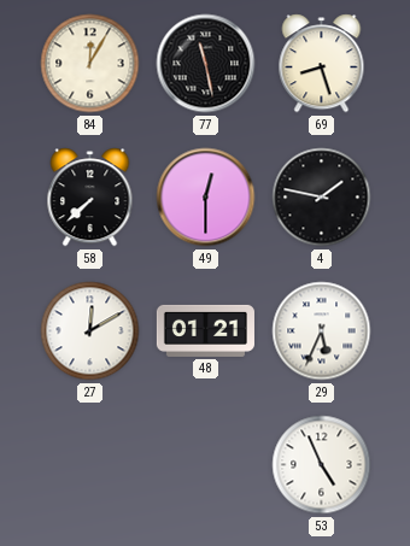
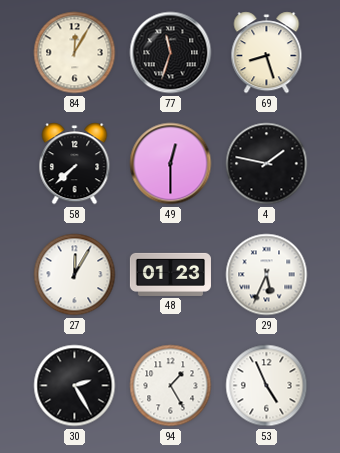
77: 11:28 -> 11:33
27: 12:10 -> 12:05
48: 01:21 -> 01:23
30: none -> 2:25
94: none -> 1:25
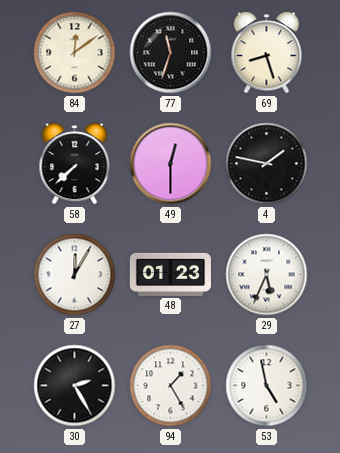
84: 12:05 -> 12:09
53: 4:56 -> 4:58
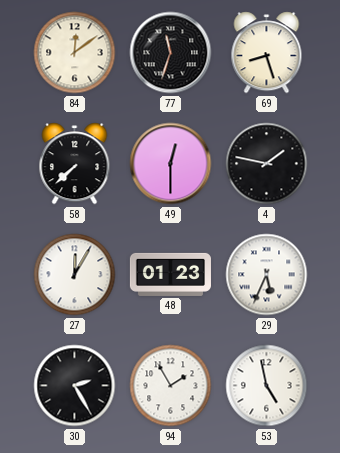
94: 1:25 -> 1:55
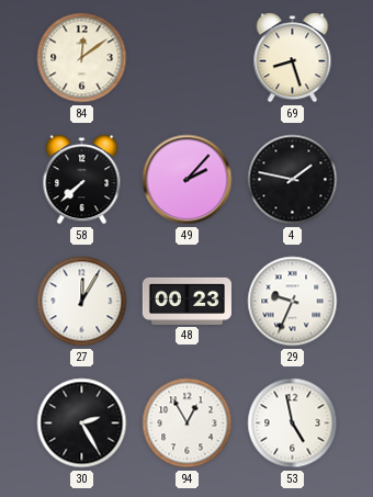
77: 11:33 -> none
49: 12:30 -> 2:07
48: 01:23 -> 00:23
29: 5:34 -> 9:34
94: 1:55 -> 12:55
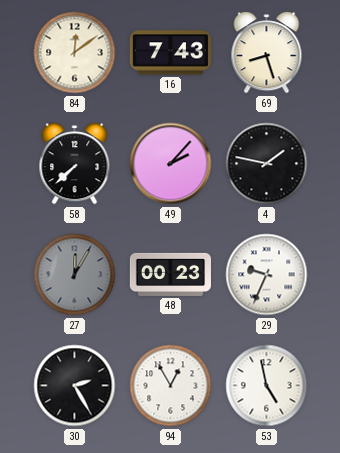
16: none -> 7:43
27 dial: white -> grey
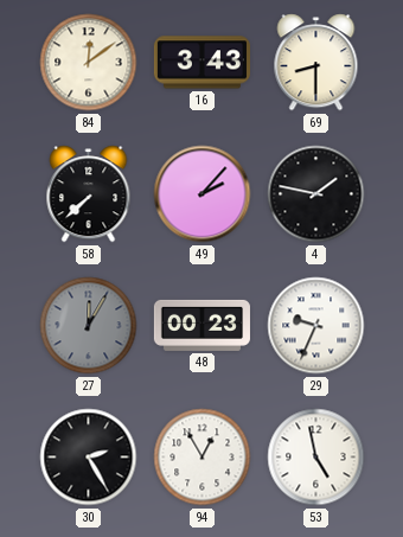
16: 7:43 -> 3:43
69: 8:27 -> 8:30
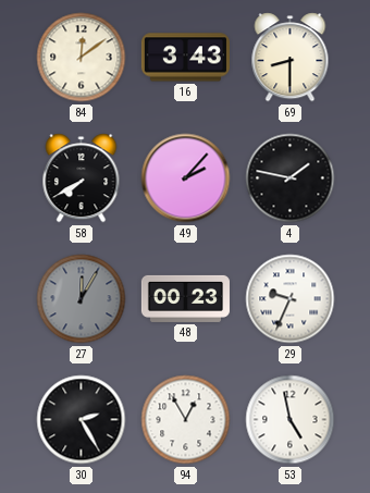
58: 7:38 -> 7:40
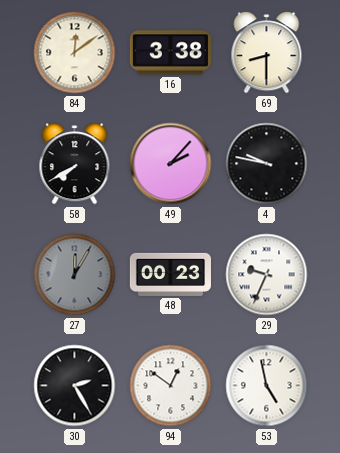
16: 3:43 -> 3:38
4: 1:47 -> 9:47
94: 12:55 -> 12:51
